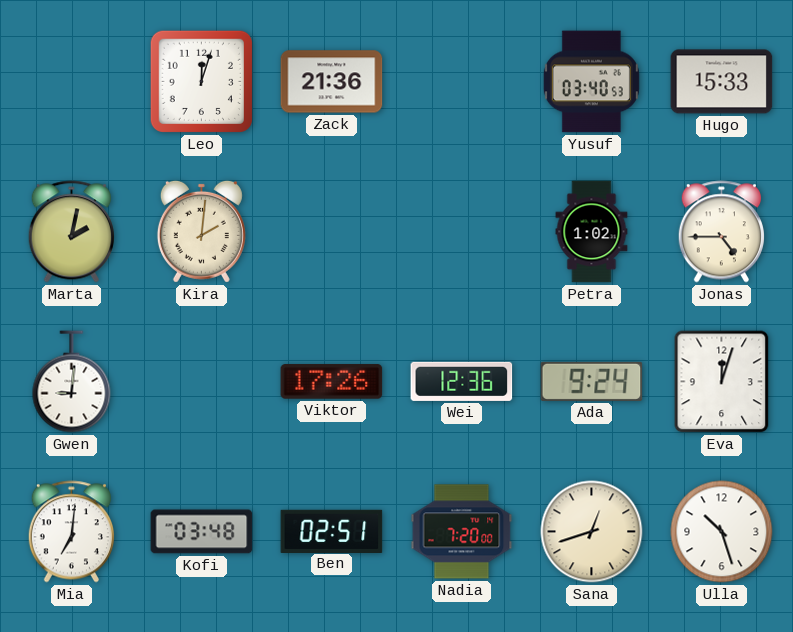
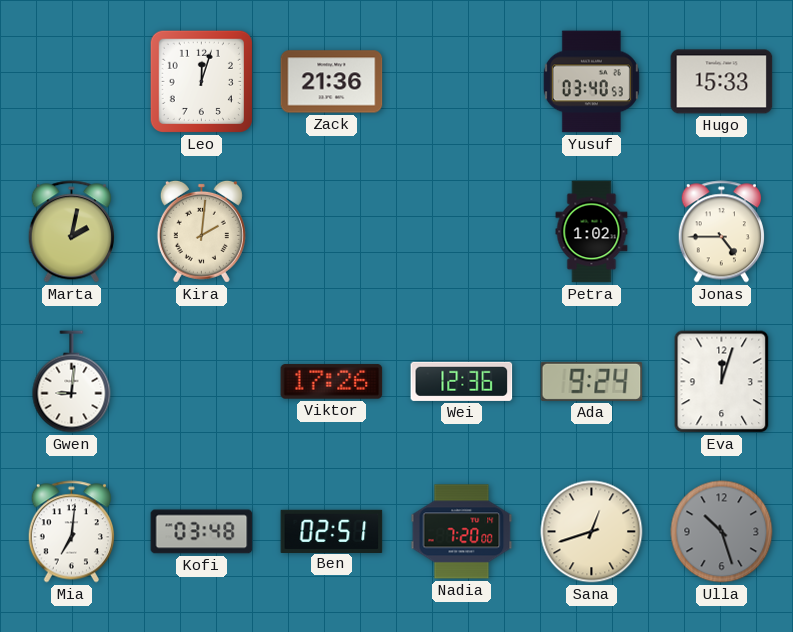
Ulla dial: white -> grey
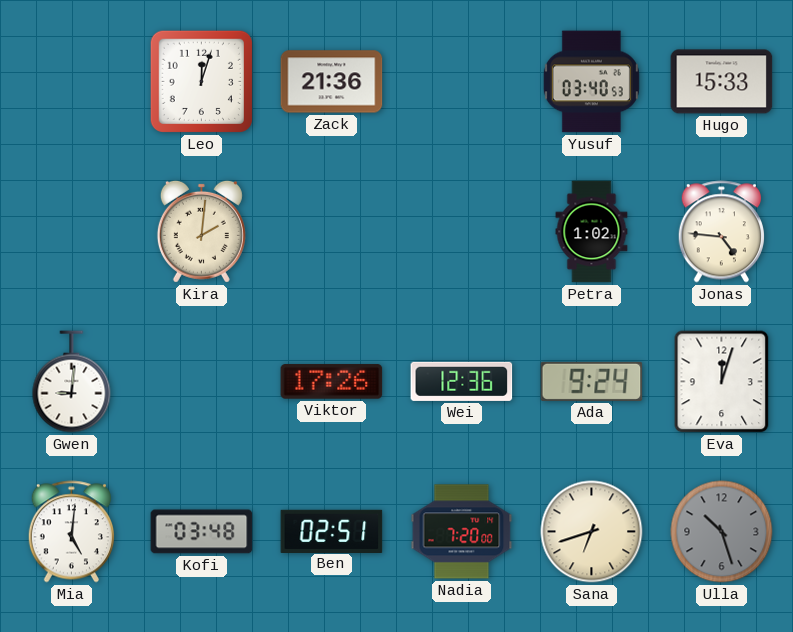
Marta: 2:02 -> none
Jonas: 4:45 -> 4:46
Mia: 7:01 -> 5:01
Sana: 12:42 -> 6:42
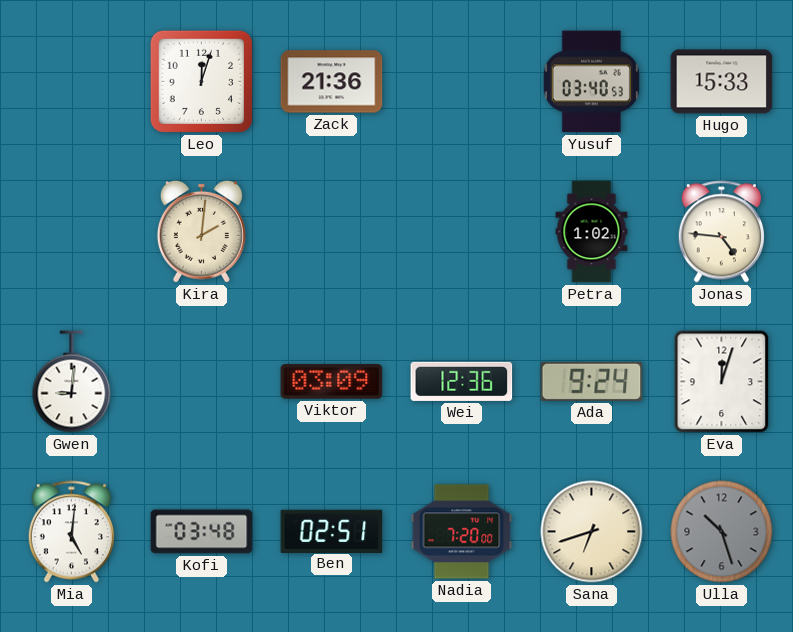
Viktor: 17:26 -> 03:09
